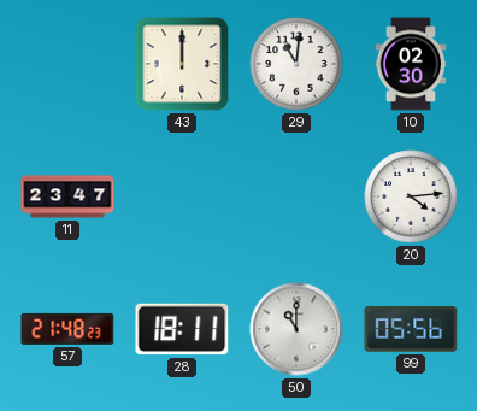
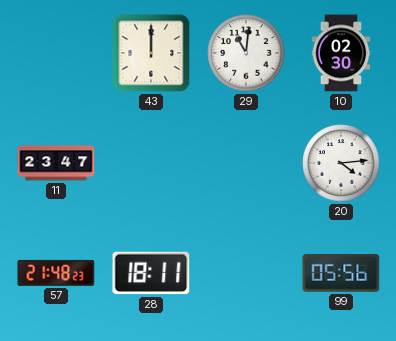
50: 11:00 -> none
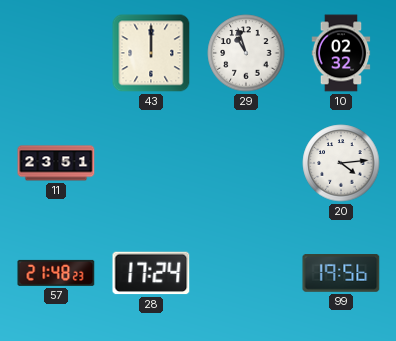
29: 11:01 -> 10:57
10: 02:30 -> 02:32
11: 23:47 -> 23:51
28: 18:11 -> 17:24
99: 05:56 -> 19:56
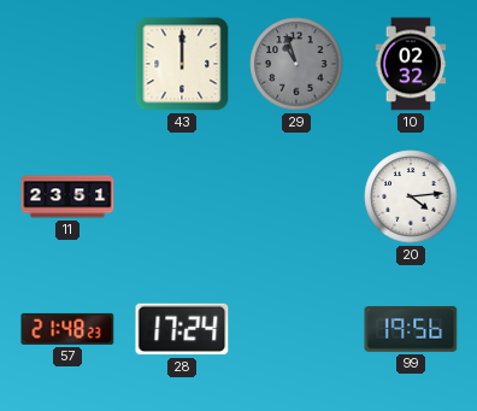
29 dial: white -> grey
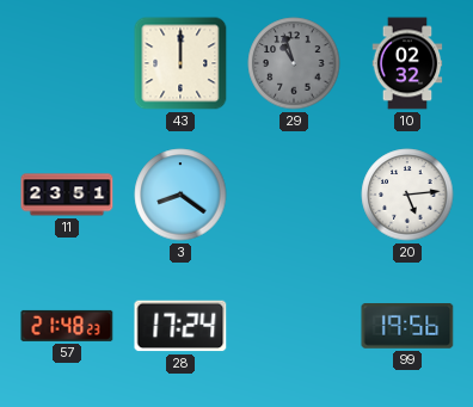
3: none -> 8:21
20: 4:14 -> 5:14
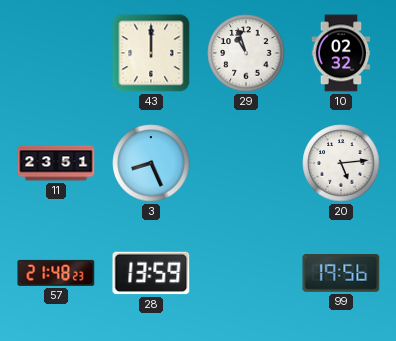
29 dial: grey -> white
3: 8:21 -> 8:26
28: 17:24 -> 13:59
